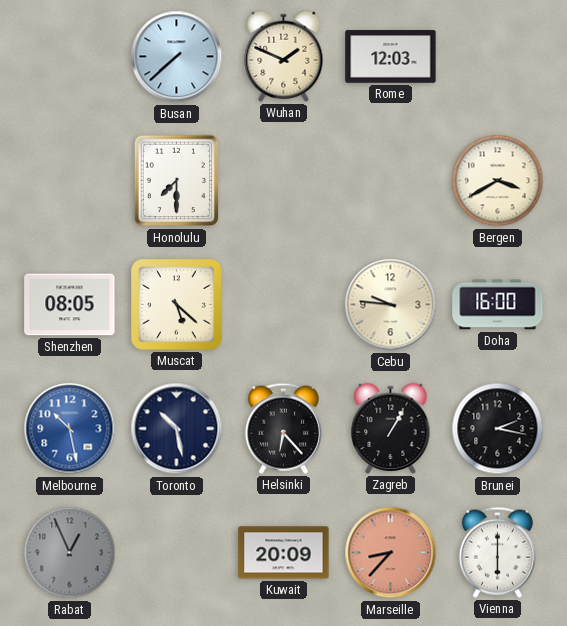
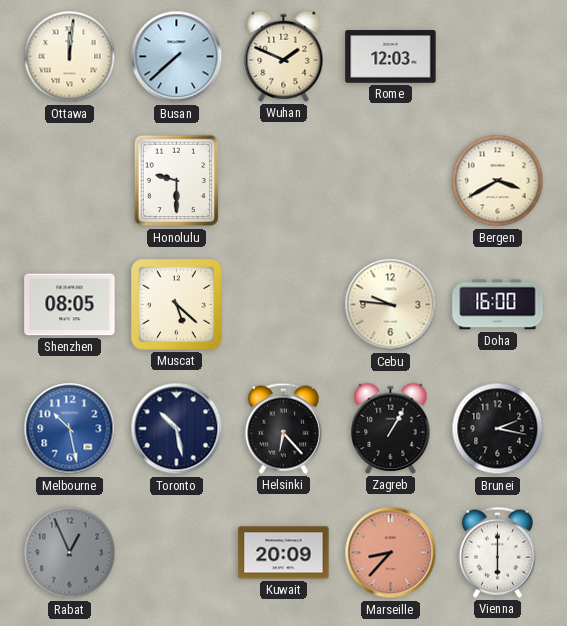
Ottawa: none -> 12:01
Honolulu: 7:30 -> 9:30
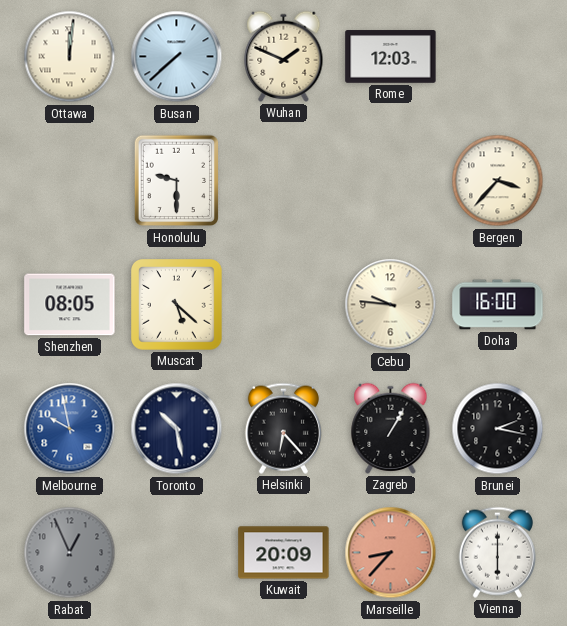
Bergen: 3:40 -> 3:37
Melbourne: 10:28 -> 9:58
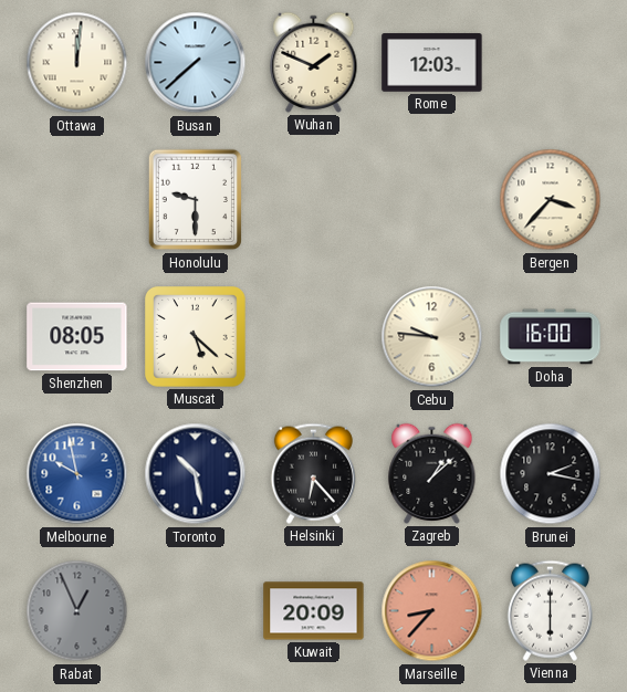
Zagreb: 1:05 -> 1:08
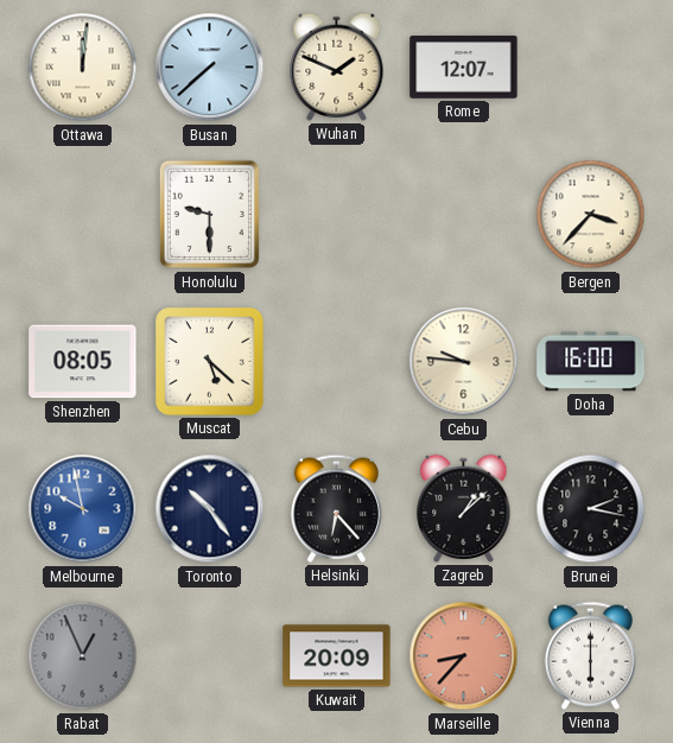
Rome: 12:03 -> 12:07
Toronto: 10:28 -> 10:24
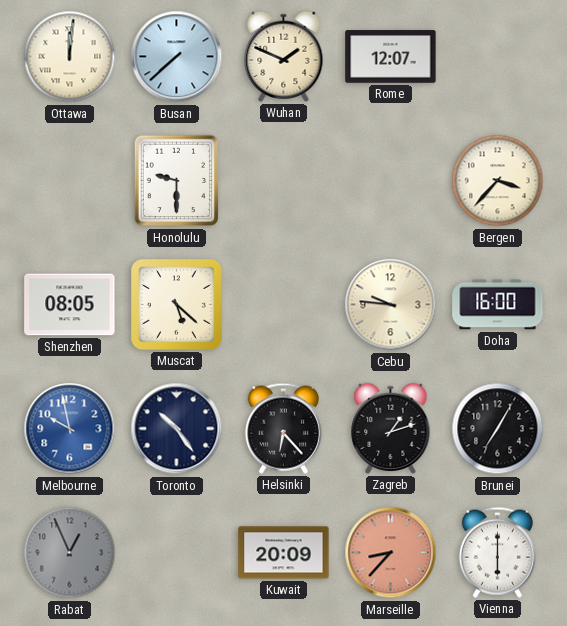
Zagreb: 1:08 -> 1:12
Brunei: 2:17 -> 7:05
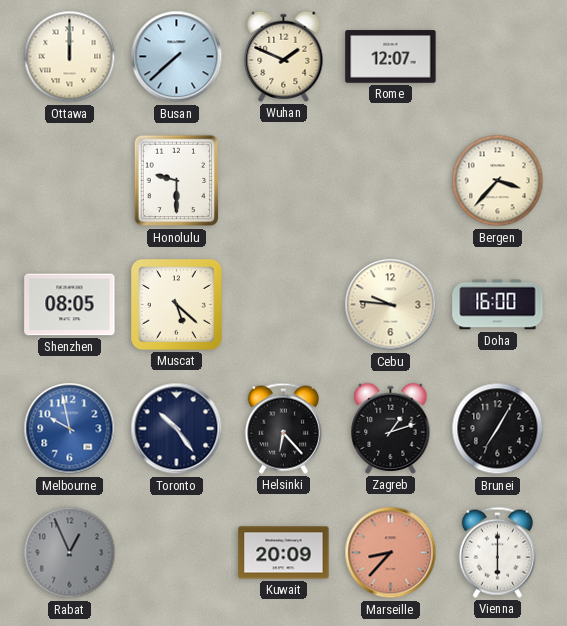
Ottawa: 12:01 -> 12:00
